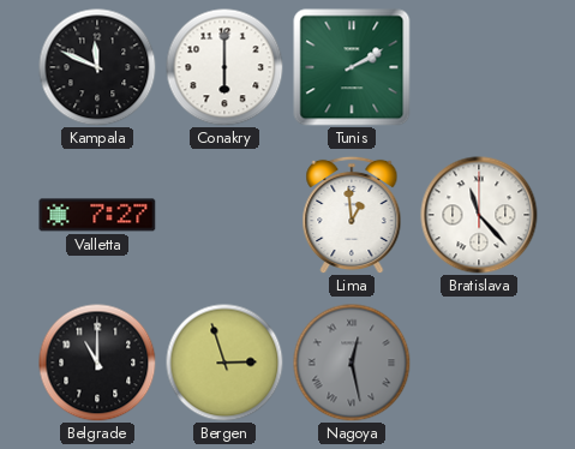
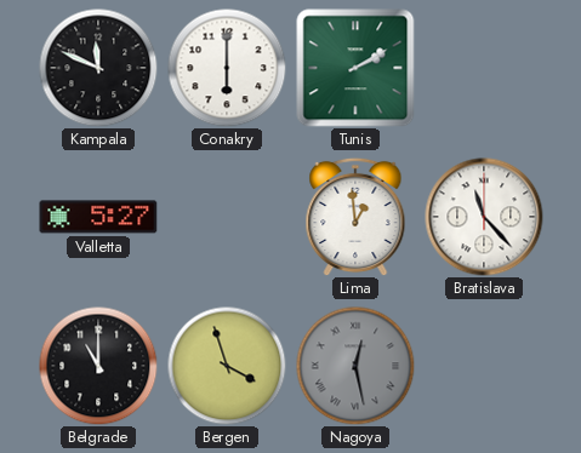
Valletta: 7:27 -> 5:27
Bergen: 2:57 -> 3:57
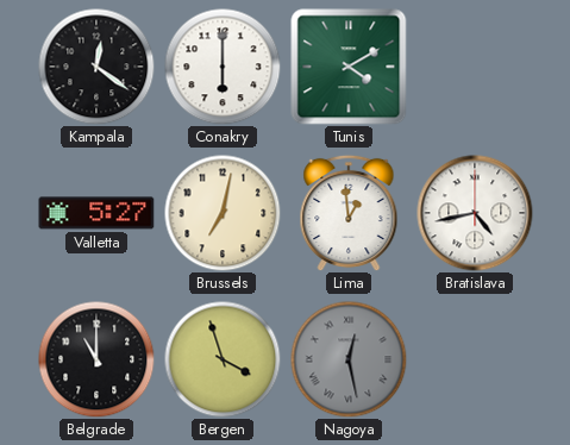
Kampala: 11:49 -> 12:21
Tunis: 2:10 -> 4:10
Brussels: none -> 7:02
Bratislava: 11:23 -> 4:43
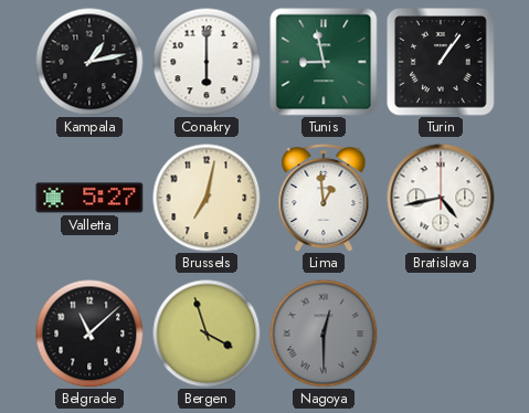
Kampala: 12:21 -> 1:13
Tunis: 4:10 -> 8:58
Turin: none -> 1:06
Belgrade: 11:00 -> 11:08
Nagoya: 12:28 -> 12:30
